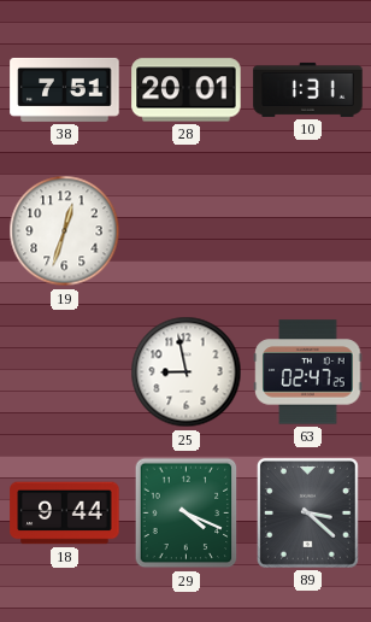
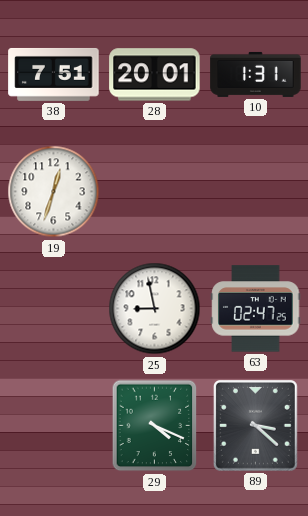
18: 9:44 -> none
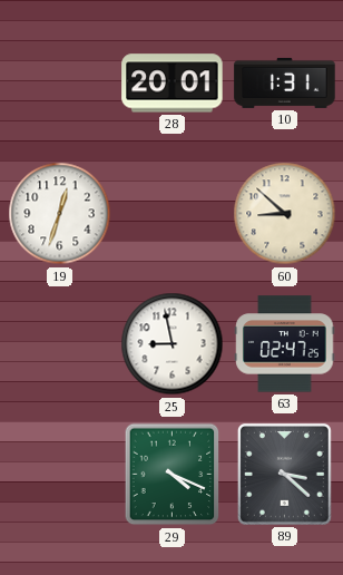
38: 7:51 -> none
60: none -> 8:52
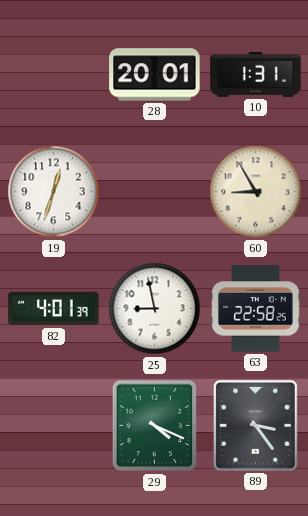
60: 8:52 -> 8:55
82: none -> 4:01
63: 02:47 -> 22:58
89: 3:22 -> 3:24
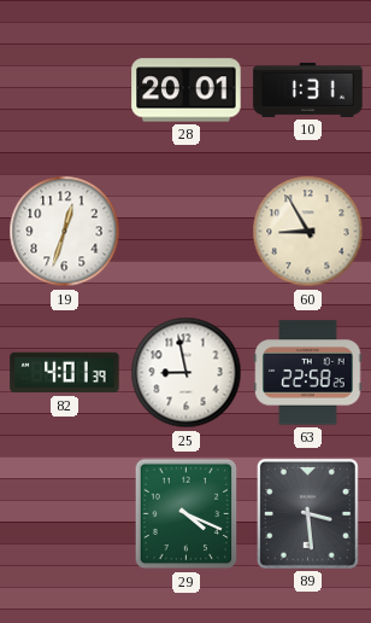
89: 3:24 -> 3:29
